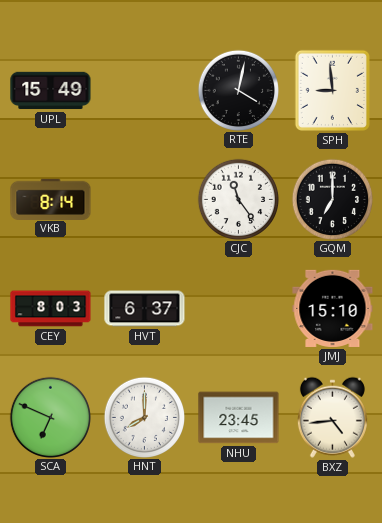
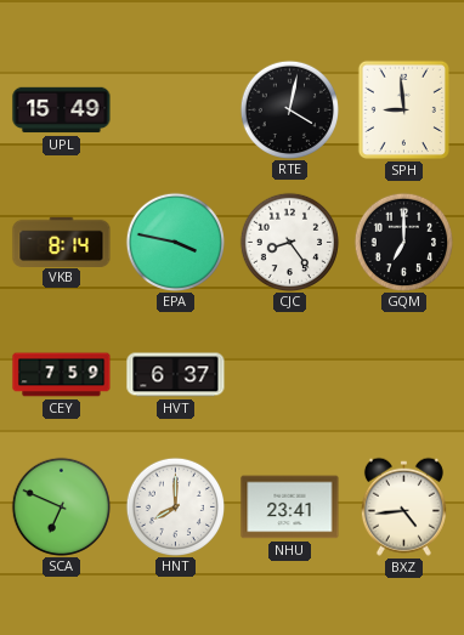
EPA: none -> 3:47
CJC: 11:24 -> 8:24
CEY: 8:03 -> 7:59
JMJ: 15:10 -> none
NHU: 23:45 -> 23:41
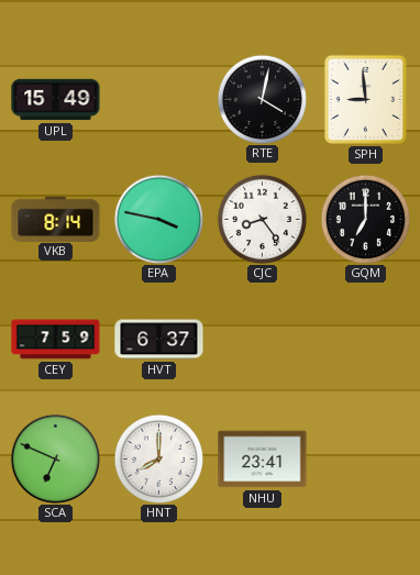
BXZ: 4:44 -> none
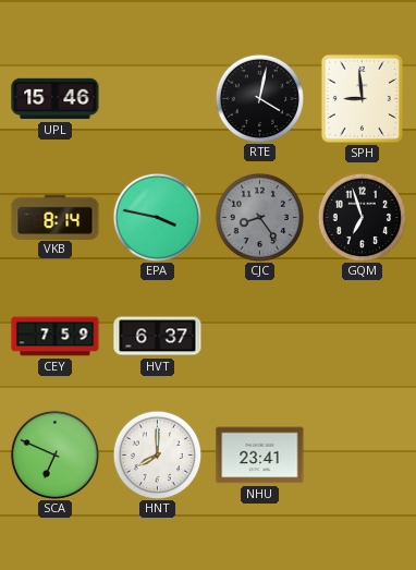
UPL: 15:49 -> 15:46
CJC dial: white -> grey
GQM: 7:00 -> 6:57
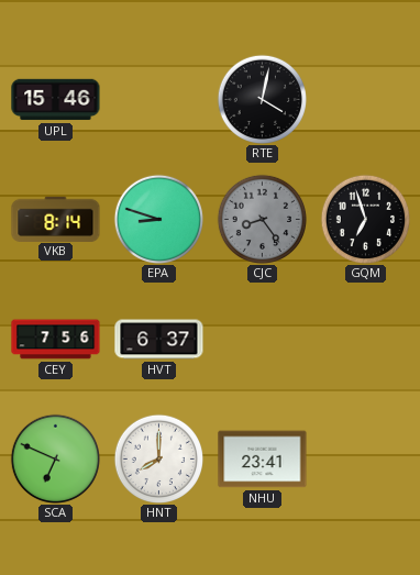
SPH: 8:59 -> none
EPA: 3:47 -> 8:48
CEY: 7:59 -> 7:56
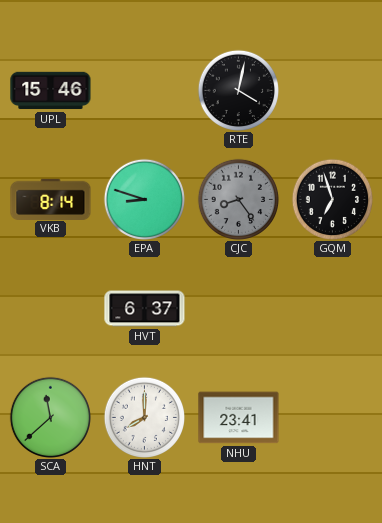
CEY: 7:56 -> none
SCA: 6:49 -> 11:38
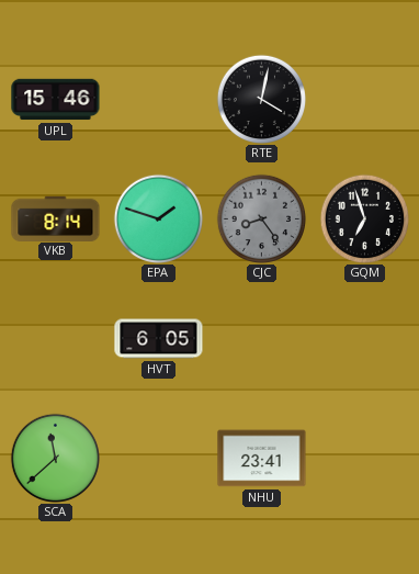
EPA: 8:48 -> 1:48
HVT: 6:37 -> 6:05
HNT: 8:00 -> none
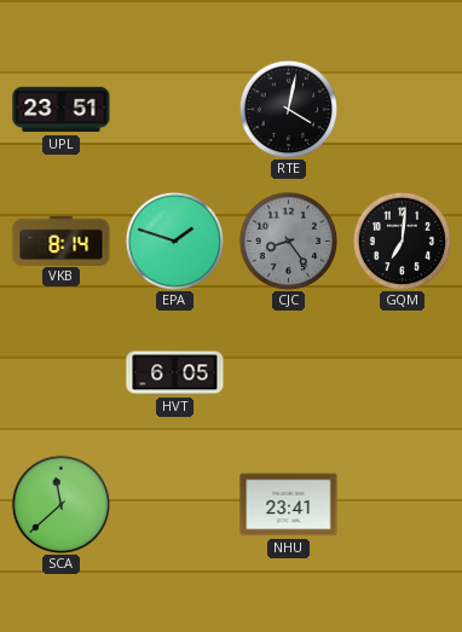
UPL: 15:46 -> 23:51
GQM: 6:57 -> 7:01
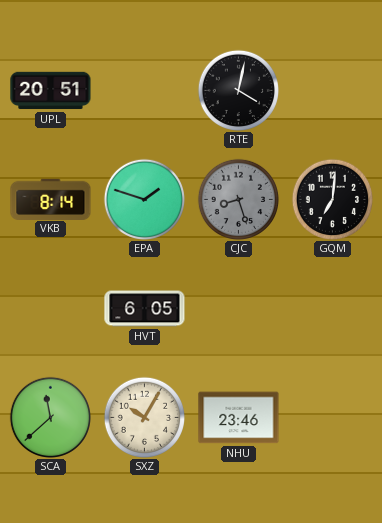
UPL: 23:51 -> 20:51
CJC: 8:24 -> 8:27
SXZ: none -> 10:05
NHU: 23:41 -> 23:46
